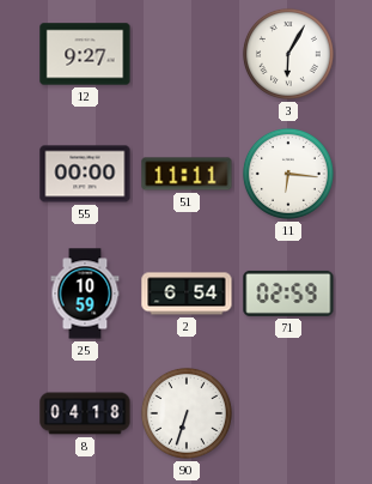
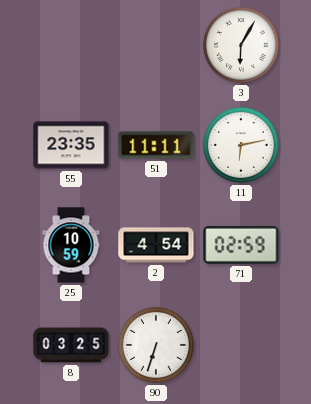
12: 9:27 -> none
55: 00:00 -> 23:35
11: 6:16 -> 6:13
2: 6:54 -> 4:54
8: 04:18 -> 03:25
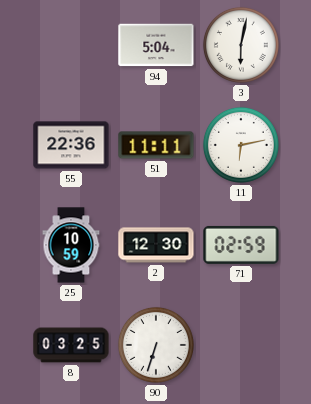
94: none -> 5:04
3: 6:05 -> 6:02
55: 23:35 -> 22:36
2: 4:54 -> 12:30
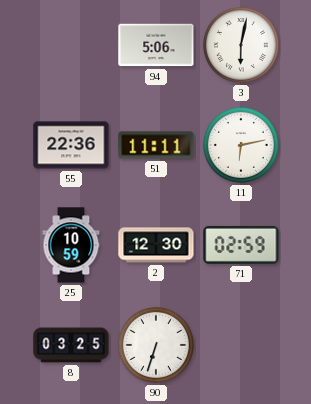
94: 5:04 -> 5:06
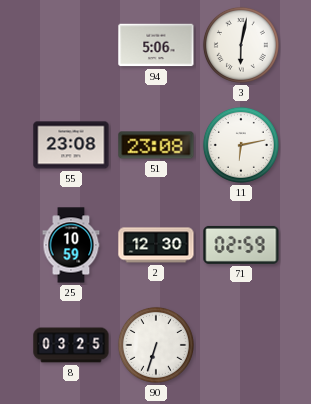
55: 22:36 -> 23:08
51: 11:11 -> 23:08
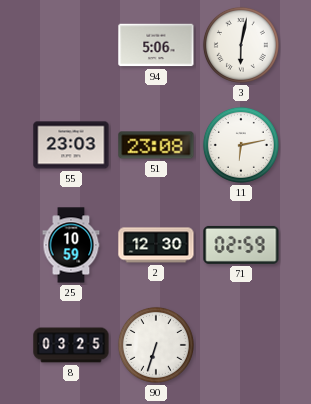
55: 23:08 -> 23:03
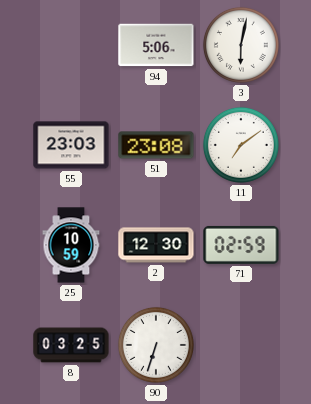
11: 6:13 -> 7:09
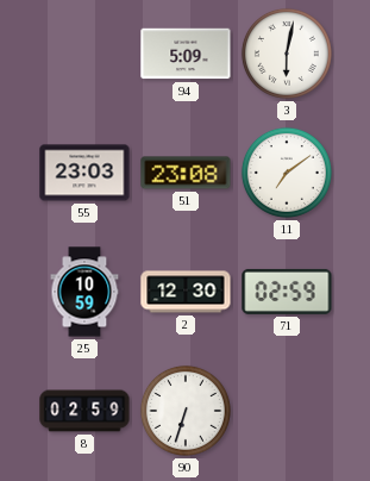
94: 5:06 -> 5:09
8: 03:25 -> 02:59
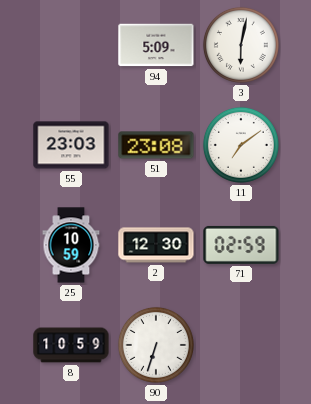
8: 02:59 -> 10:59
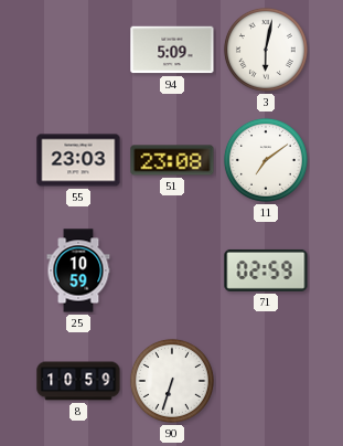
2: 12:30 -> none
